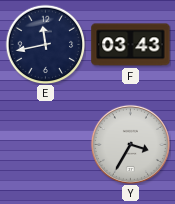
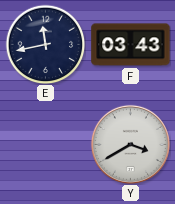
Y: 3:35 -> 3:40
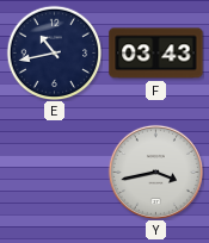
E: 11:43 -> 10:43
Y: 3:40 -> 3:43
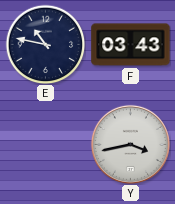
E: 10:43 -> 10:47
